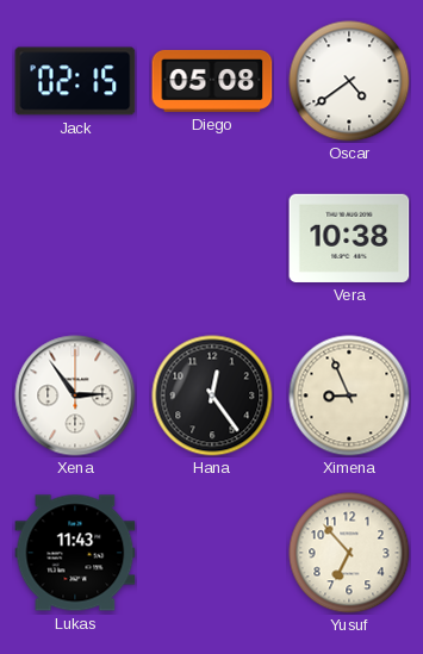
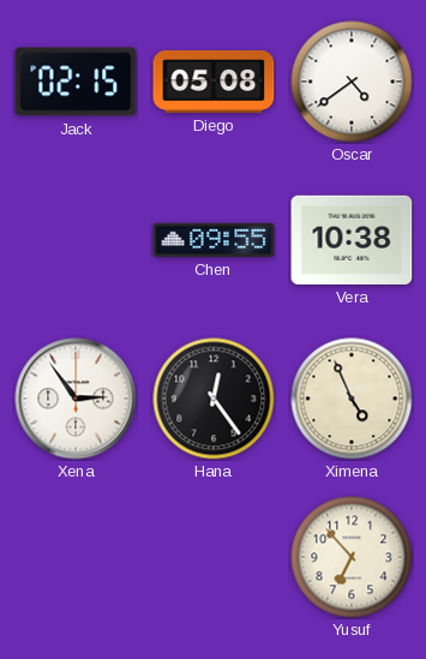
Chen: none -> 09:55
Ximena: 8:56 -> 4:56
Lukas: 11:43 -> none
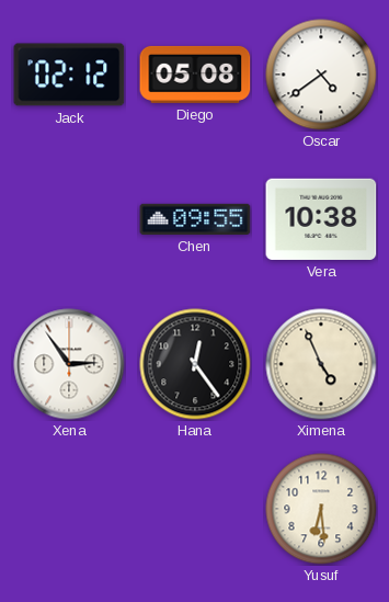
Jack: 02:15 -> 02:12
Yusuf: 6:53 -> 6:29
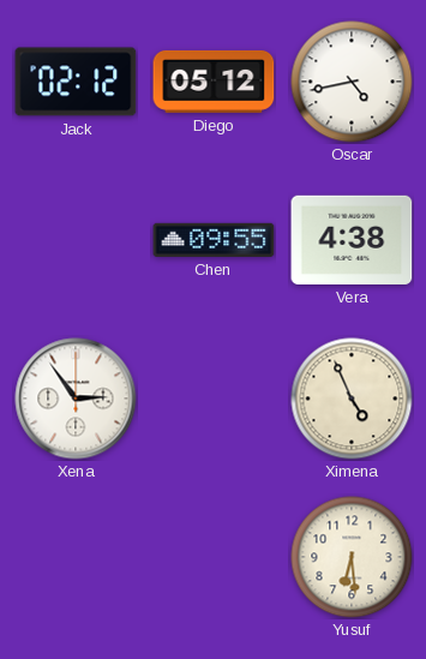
Diego: 05:08 -> 05:12
Oscar: 4:39 -> 4:43
Vera: 10:38 -> 4:38
Hana: 12:24 -> none
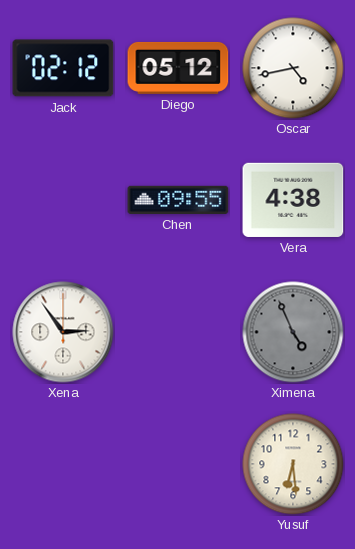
Ximena dial: cream -> grey
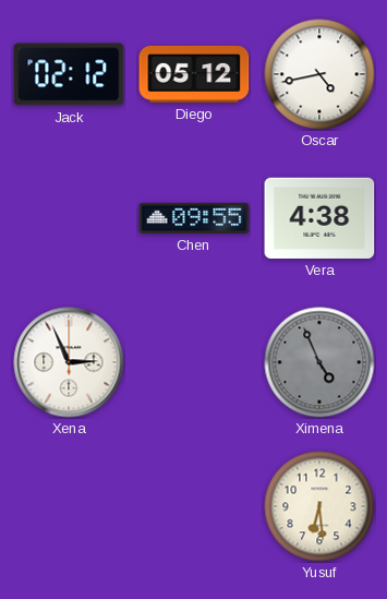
Xena: 2:54 -> 2:56
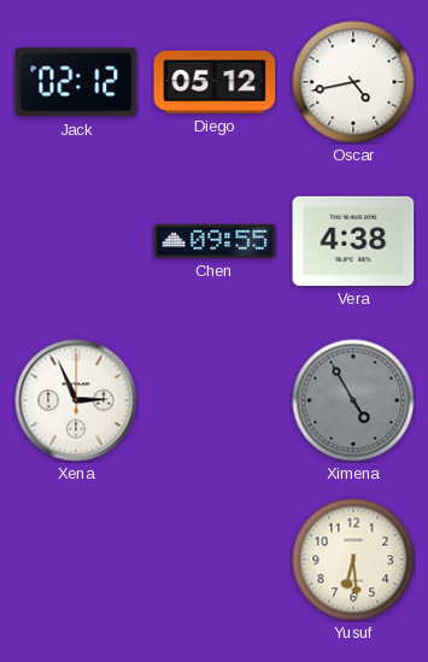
Ximena: 4:56 -> 4:55
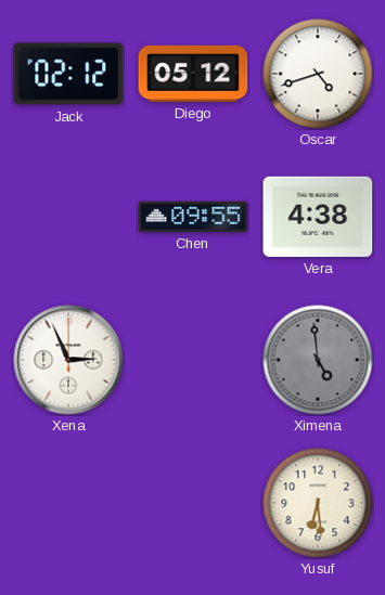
Oscar: 4:43 -> 4:42
Ximena: 4:55 -> 4:59
